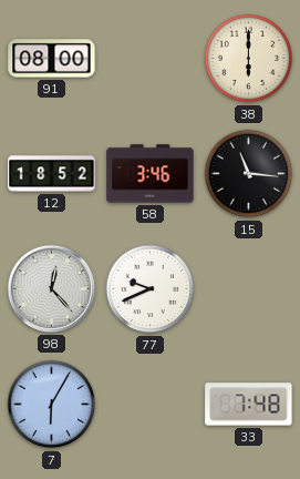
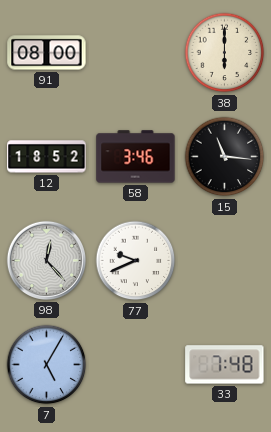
7: 6:05 -> 5:05
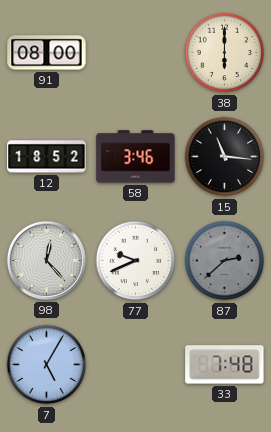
87: none -> 2:38
